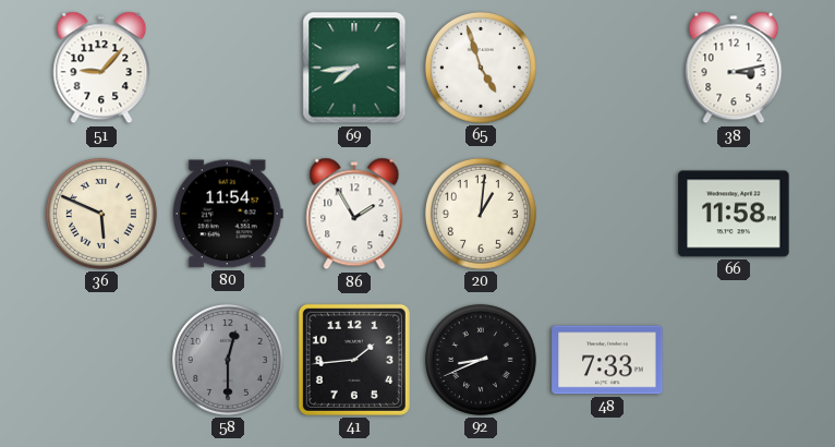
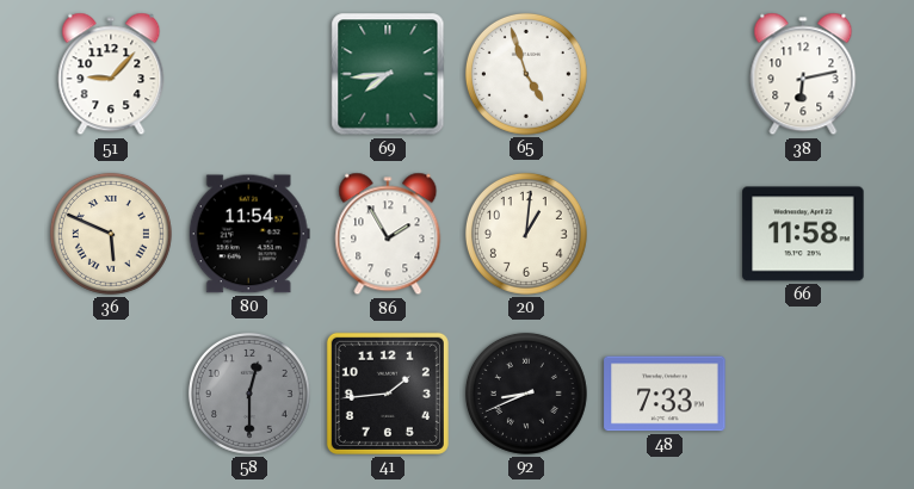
38: 3:13 -> 6:13
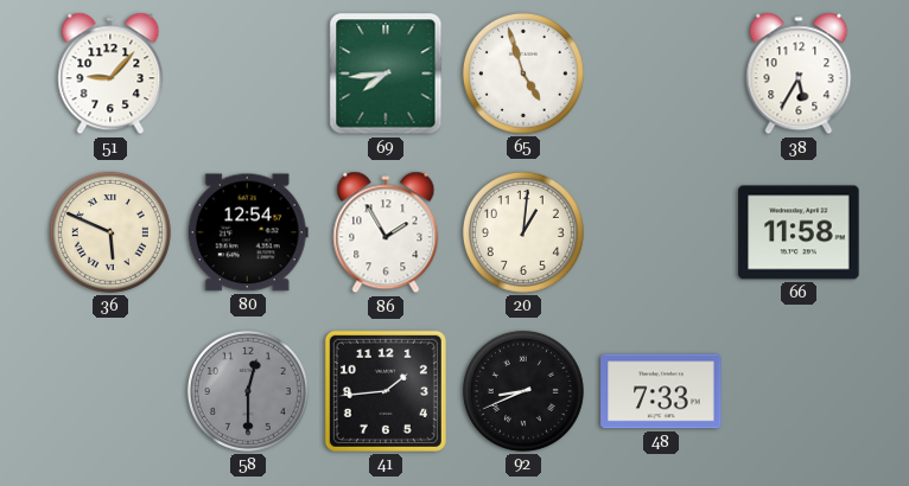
38: 6:13 -> 5:35
80: 11:54 -> 12:54
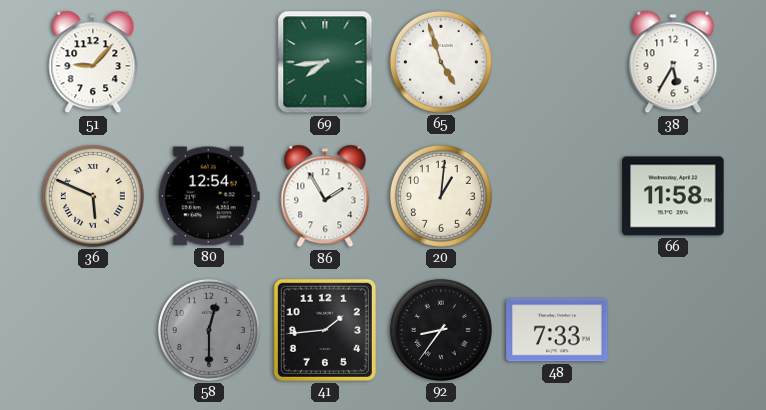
92: 8:41 -> 8:36
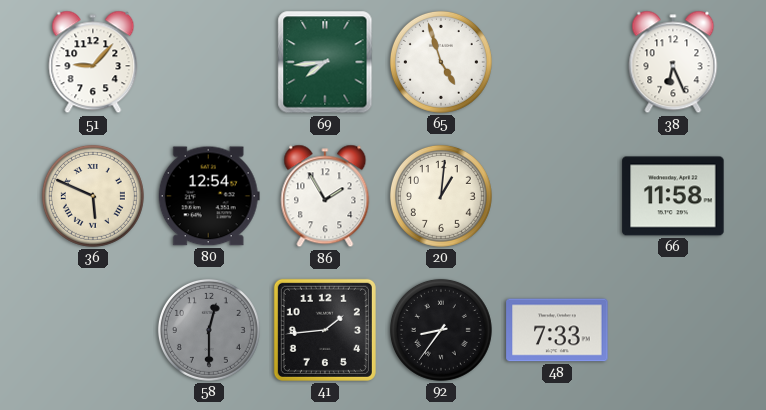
38: 5:35 -> 6:26
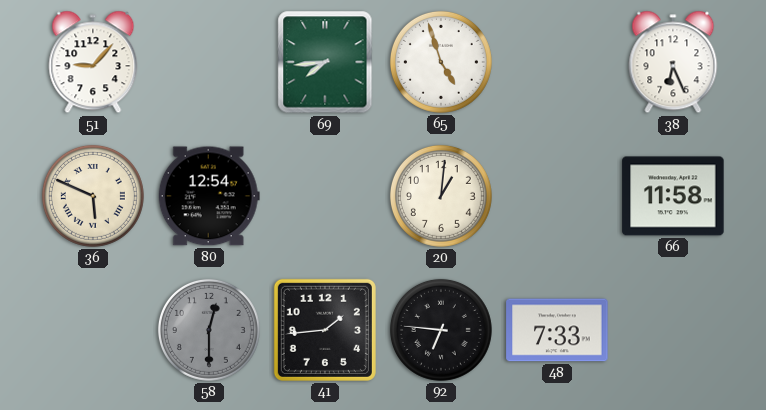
86: 1:55 -> none
92: 8:36 -> 6:46
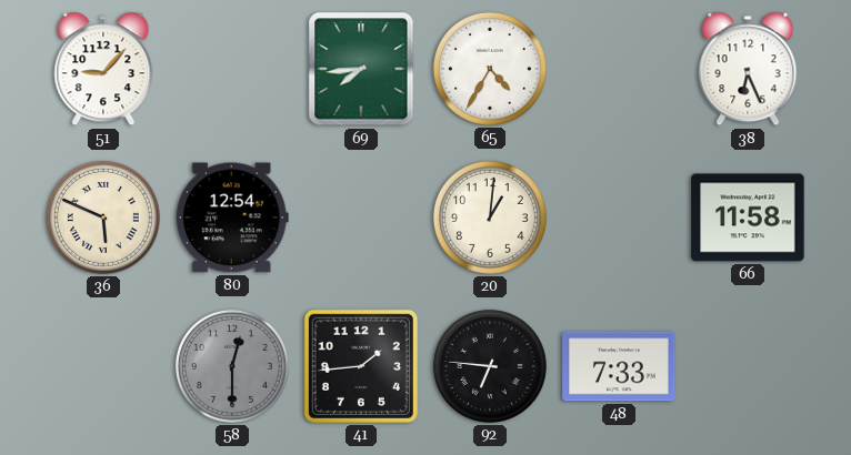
65: 4:57 -> 4:35
